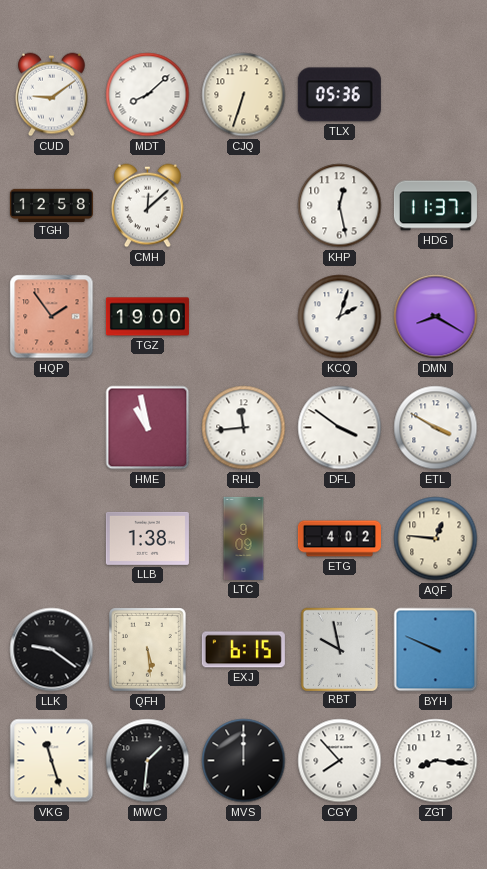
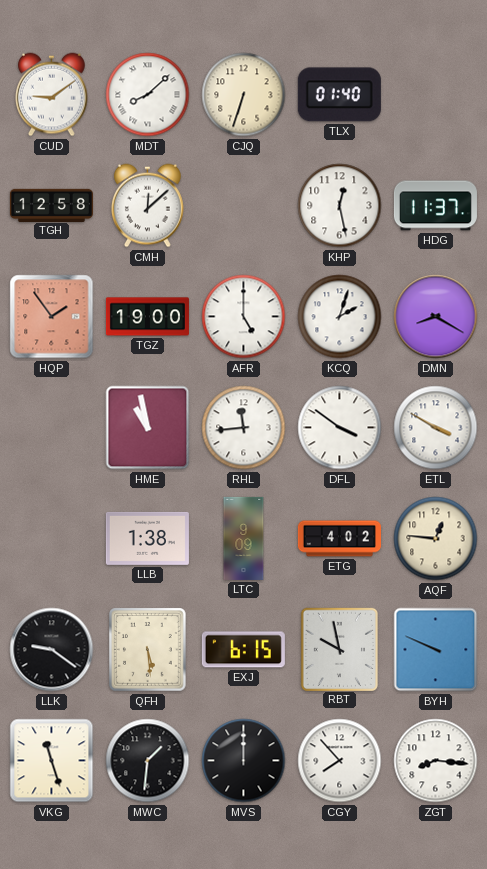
TLX: 05:36 -> 01:40
AFR: none -> 5:00
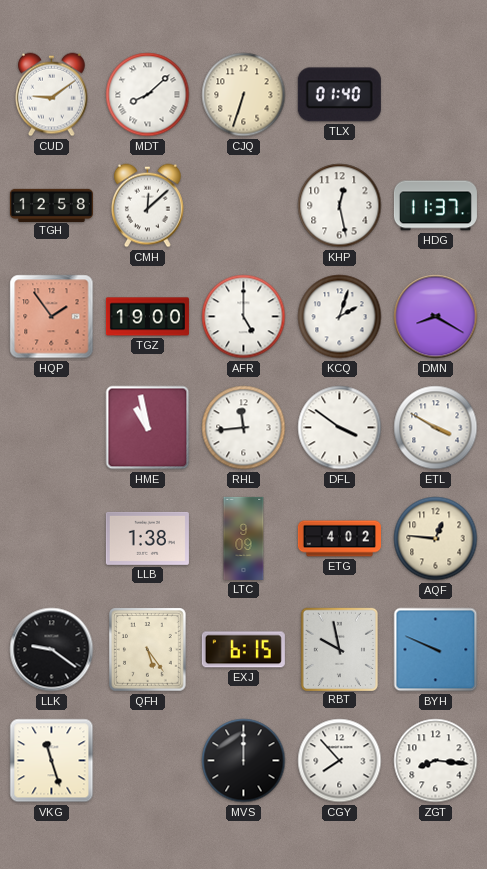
QFH: 5:29 -> 5:24
MWC: 1:31 -> none
